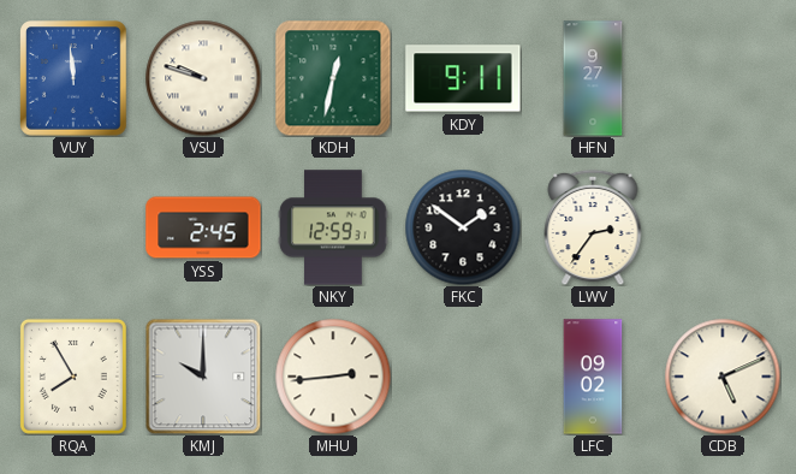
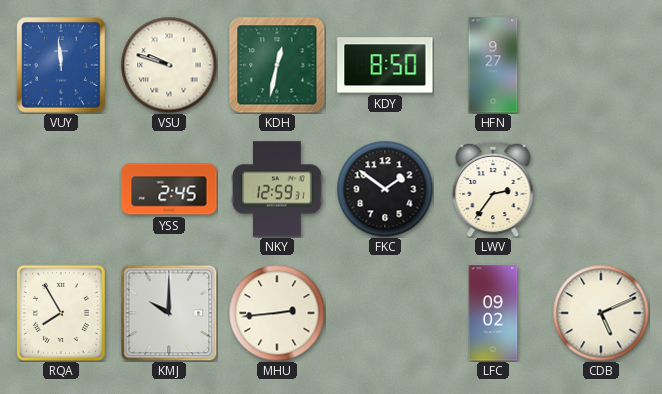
KDY: 9:11 -> 8:50
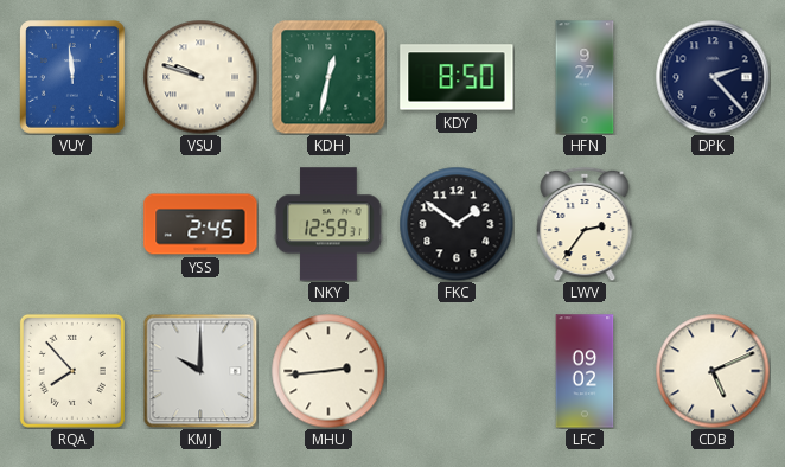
DPK: none -> 2:23
RQA: 7:55 -> 7:53
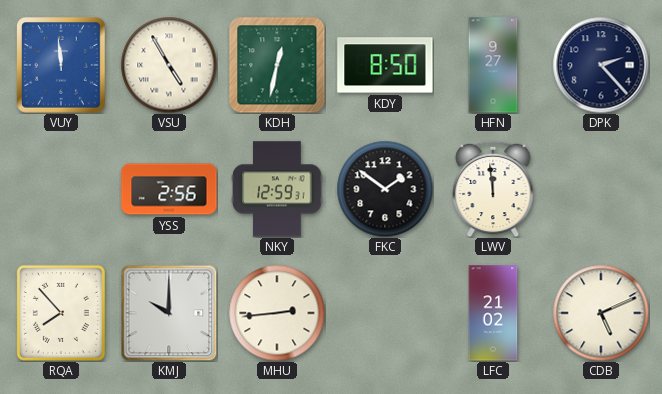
VSU: 9:48 -> 4:55
YSS: 2:45 -> 2:56
LWV: 2:36 -> 11:59
LFC: 09:02 -> 21:02
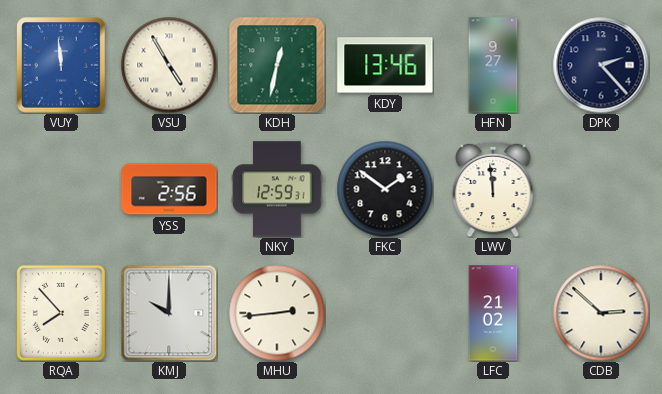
KDY: 8:50 -> 13:46
CDB: 5:11 -> 2:52
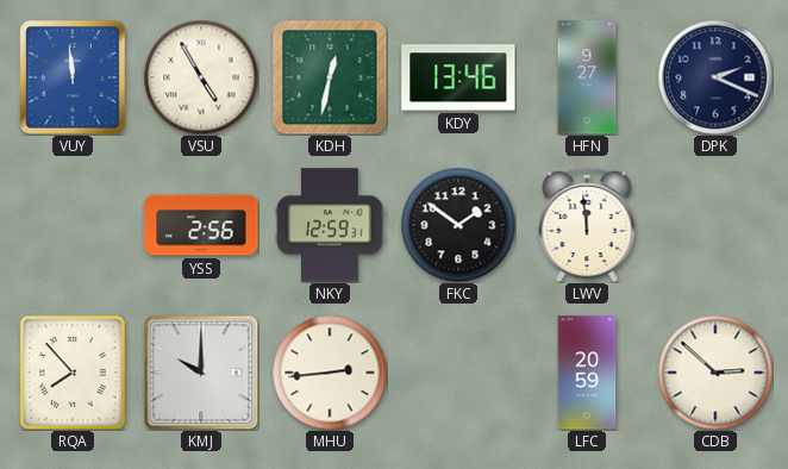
DPK: 2:23 -> 2:19
LFC: 21:02 -> 20:59
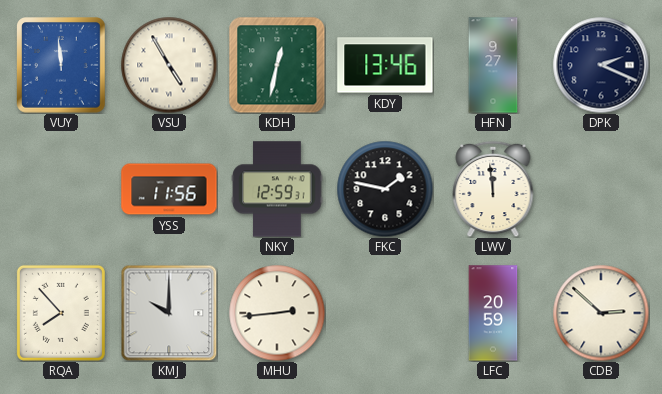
YSS: 2:56 -> 11:56
FKC: 1:51 -> 1:47
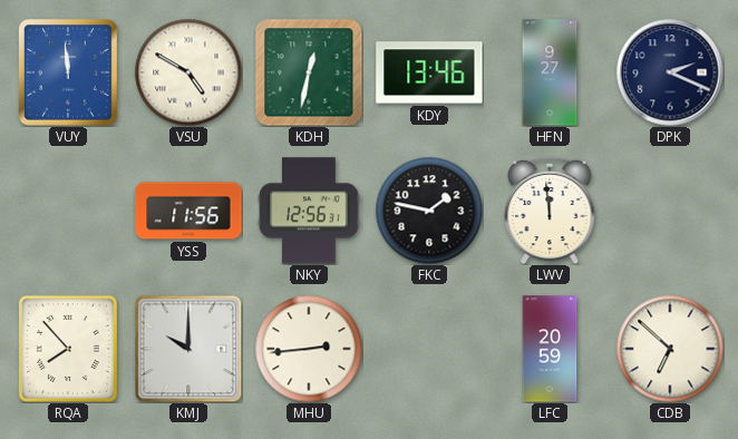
VSU: 4:55 -> 4:50
NKY: 12:59 -> 12:56
CDB: 2:52 -> 6:52
